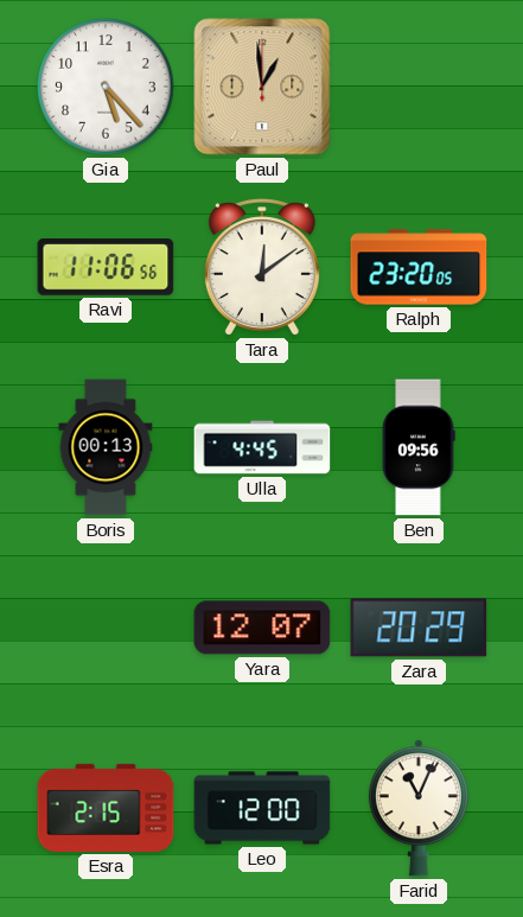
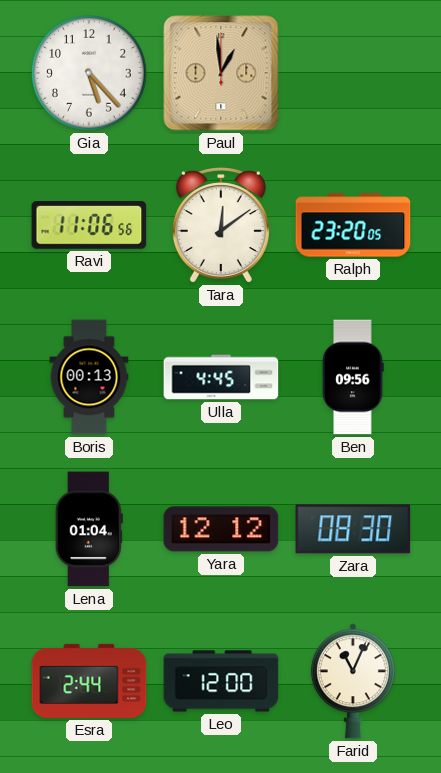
Lena: none -> 01:04
Yara: 12:07 -> 12:12
Zara: 20:29 -> 08:30
Esra: 2:15 -> 2:44
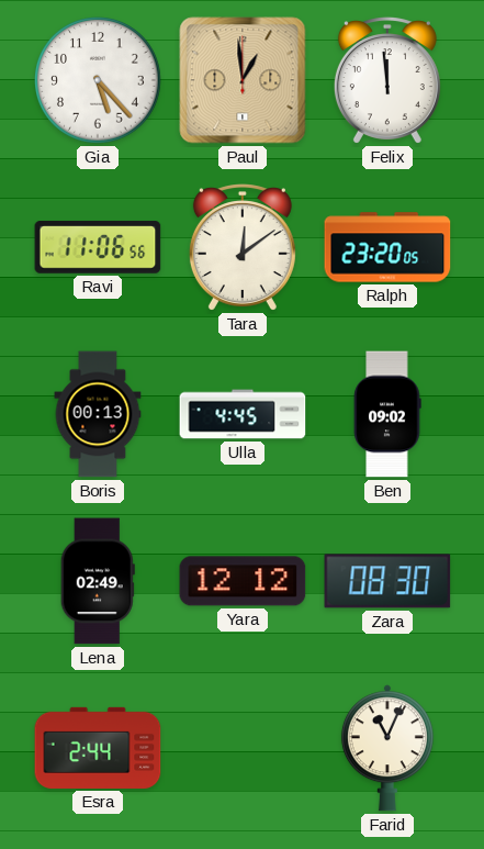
Felix: none -> 11:59
Ben: 09:56 -> 09:02
Lena: 01:04 -> 02:49
Leo: 12:00 -> none
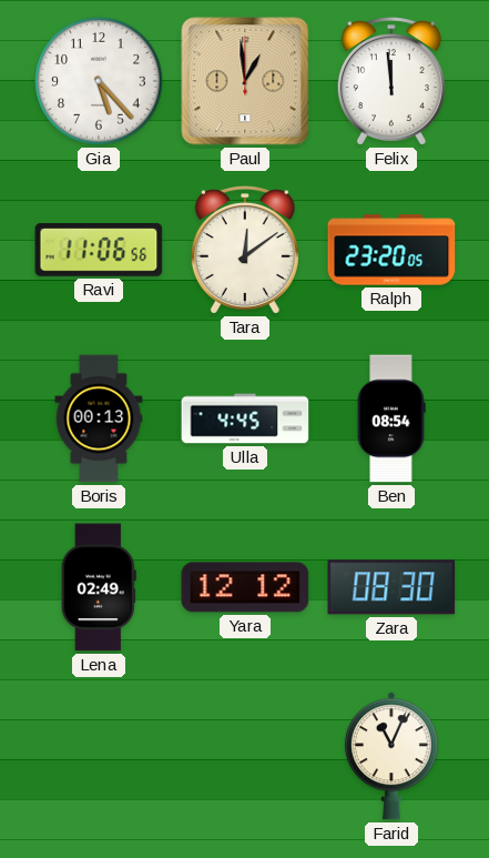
Ben: 09:02 -> 08:54
Esra: 2:44 -> none
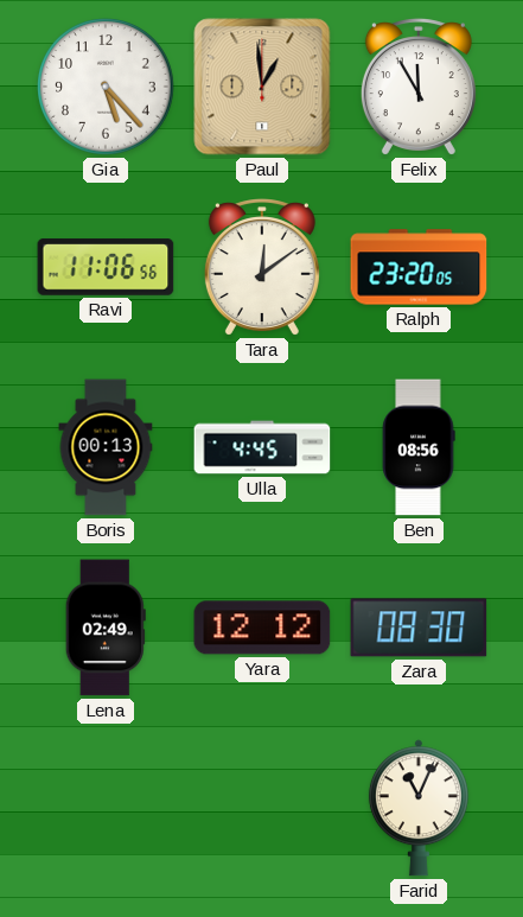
Felix: 11:59 -> 11:55
Ben: 08:54 -> 08:56
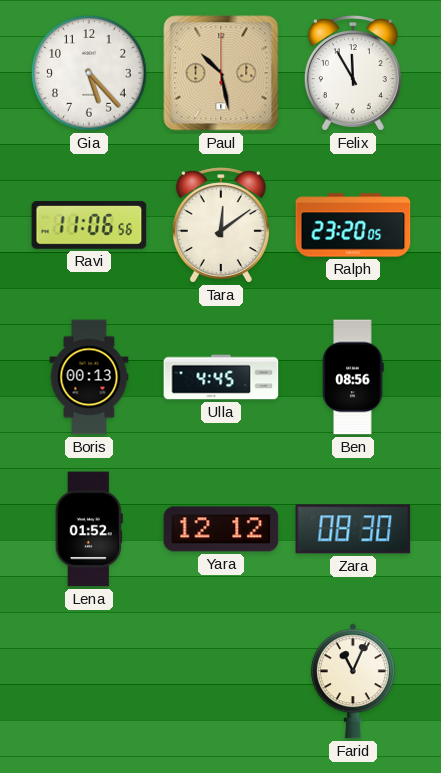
Paul: 12:59 -> 10:28
Lena: 02:49 -> 01:52
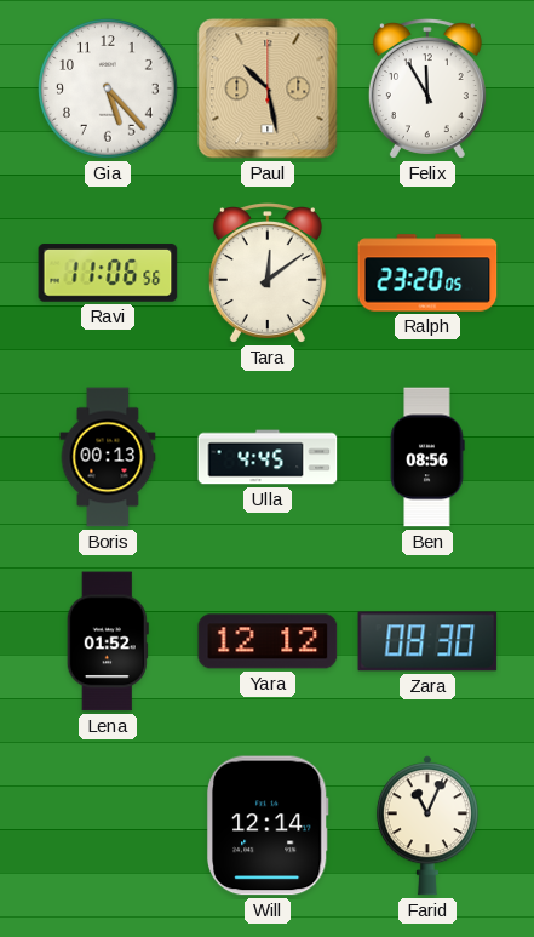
Will: none -> 12:14
